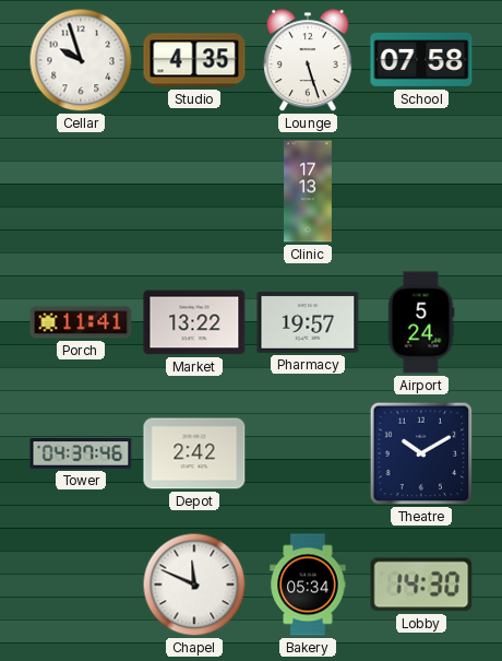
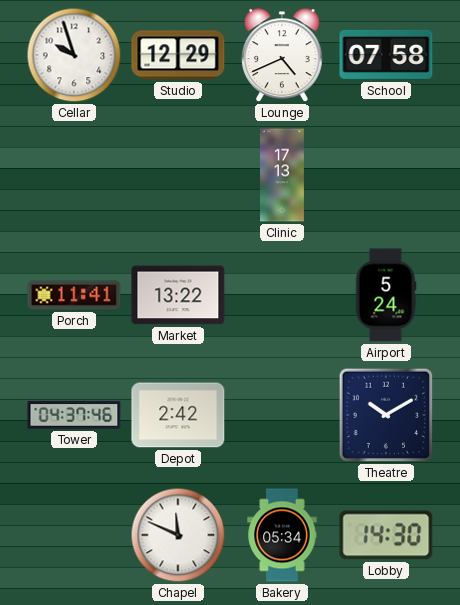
Studio: 4:35 -> 12:29
Lounge: 5:27 -> 4:41
Pharmacy: 19:57 -> none
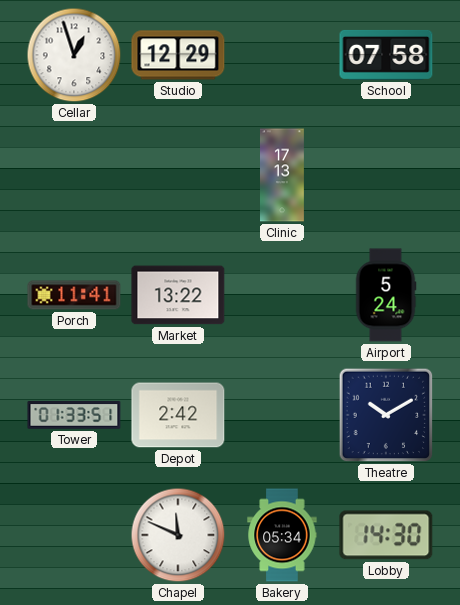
Cellar: 9:57 -> 12:57
Lounge: 4:41 -> none
Tower: 04:37 -> 01:33
